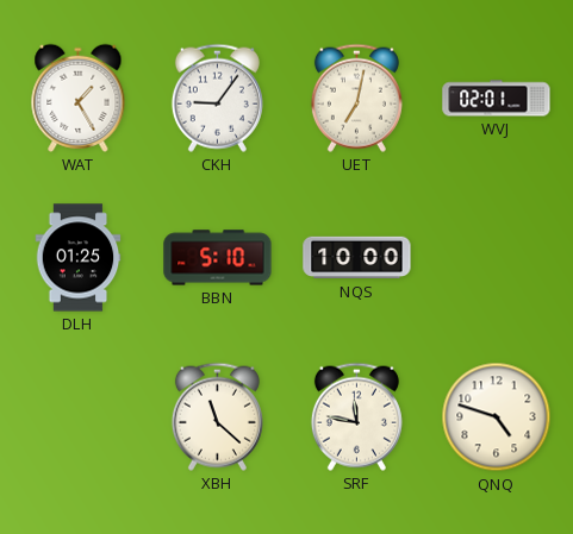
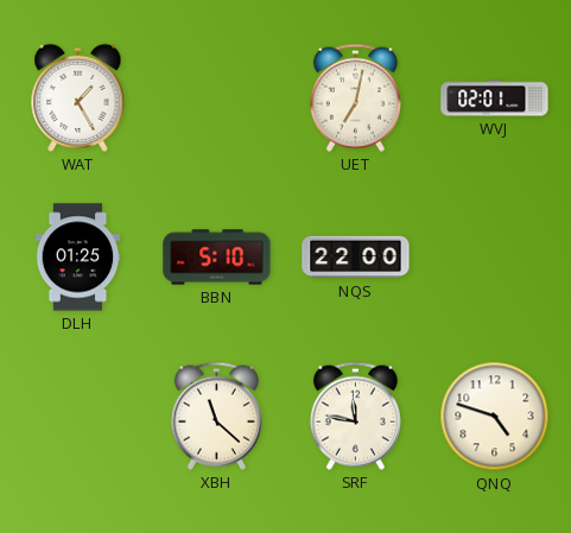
CKH: 9:06 -> none
NQS: 10:00 -> 22:00
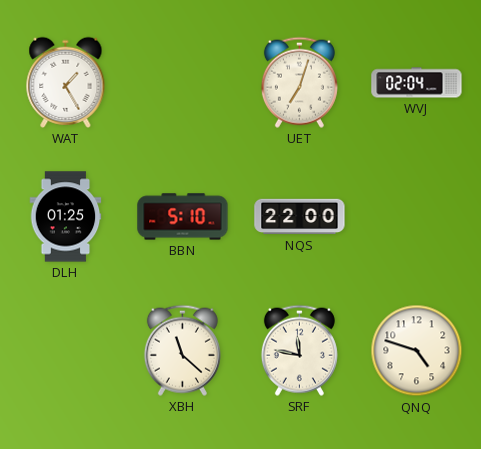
UET: 7:02 -> 7:03
WVJ: 02:01 -> 02:04
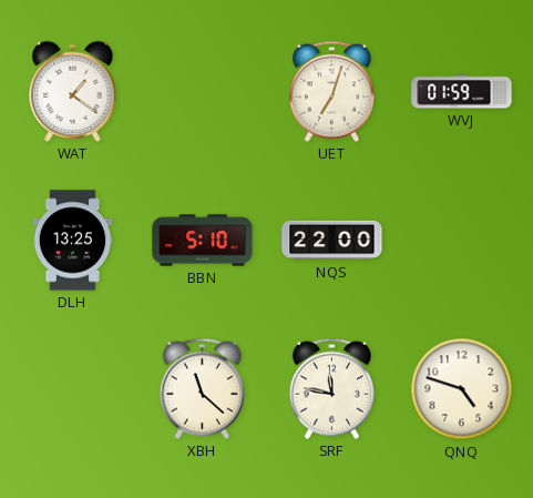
WAT: 1:25 -> 1:21
WVJ: 02:04 -> 01:59
DLH: 01:25 -> 13:25
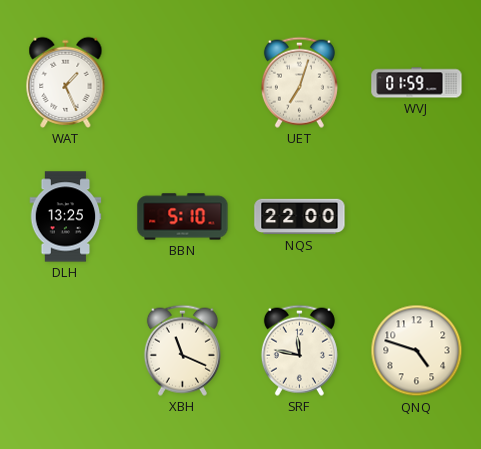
WAT: 1:21 -> 1:26
XBH: 11:22 -> 11:19
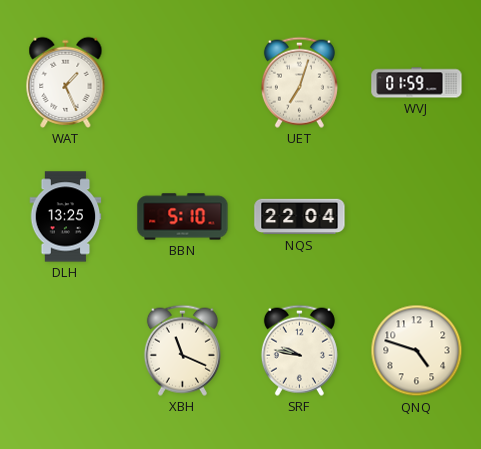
NQS: 22:00 -> 22:04
SRF: 11:47 -> 9:47
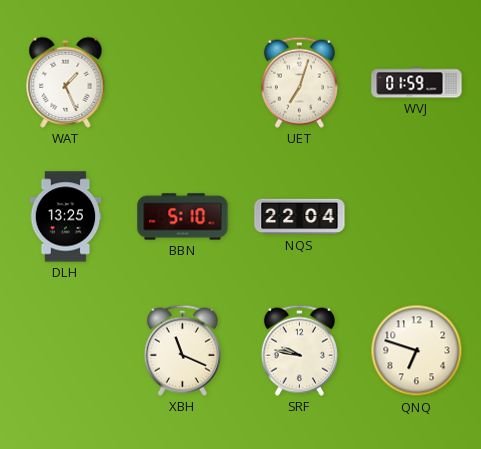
QNQ: 4:48 -> 6:48
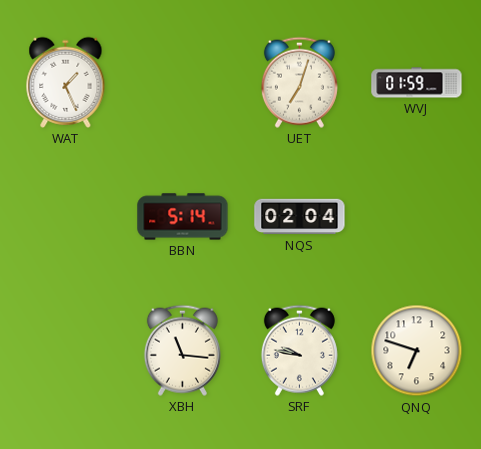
DLH: 13:25 -> none
BBN: 5:10 -> 5:14
NQS: 22:04 -> 02:04
XBH: 11:19 -> 11:16
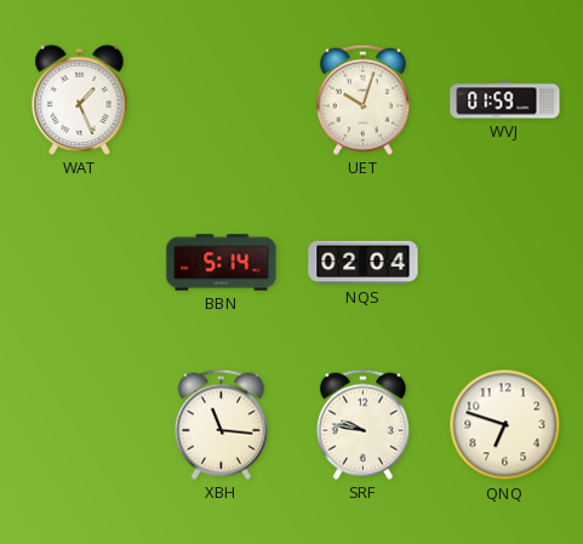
UET: 7:03 -> 10:03
